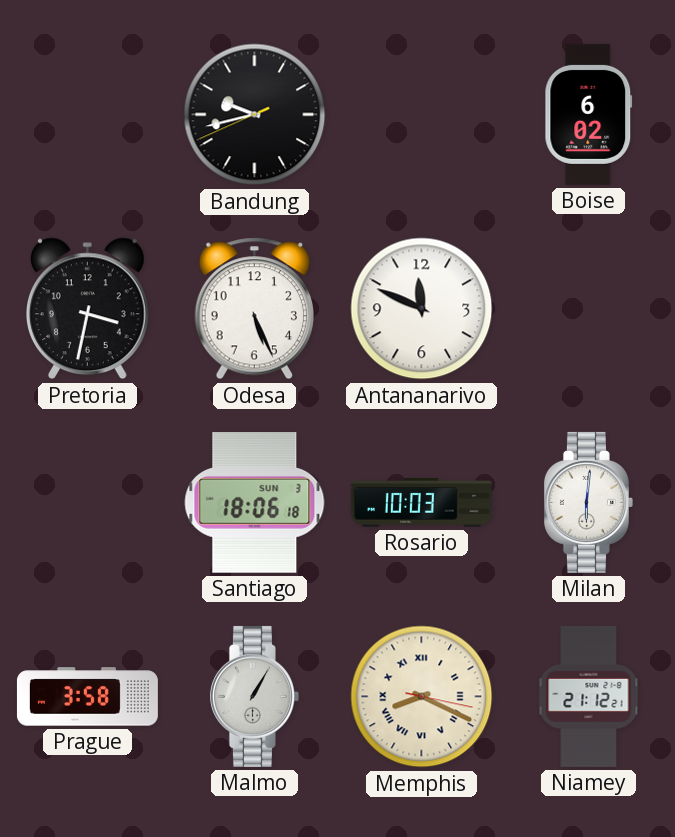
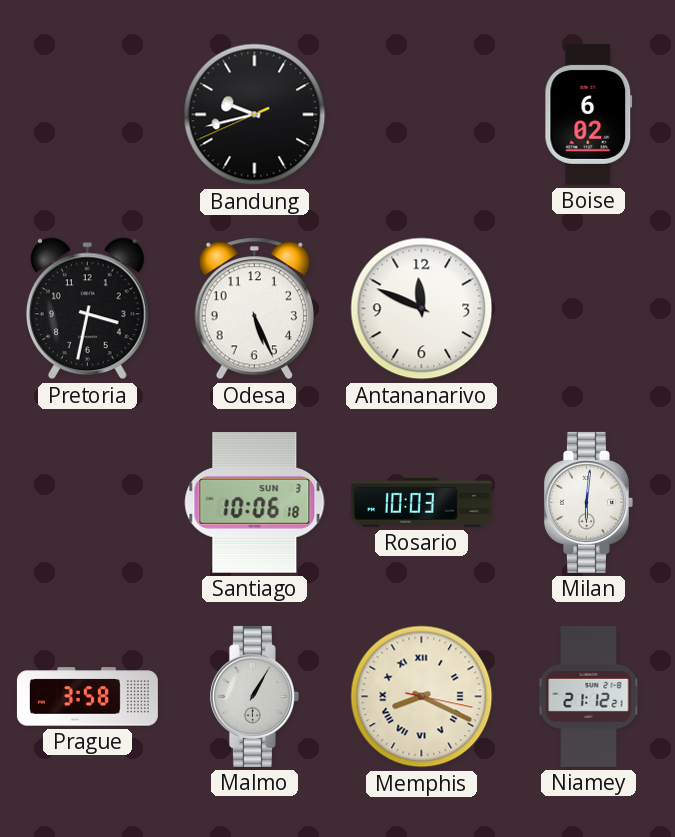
Santiago: 18:06 -> 10:06
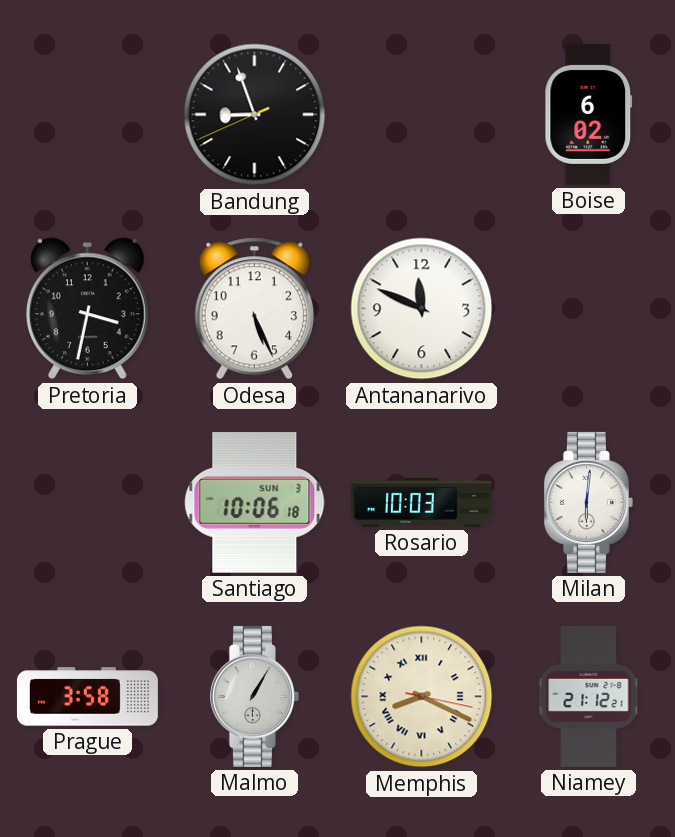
Bandung: 9:42 -> 8:56
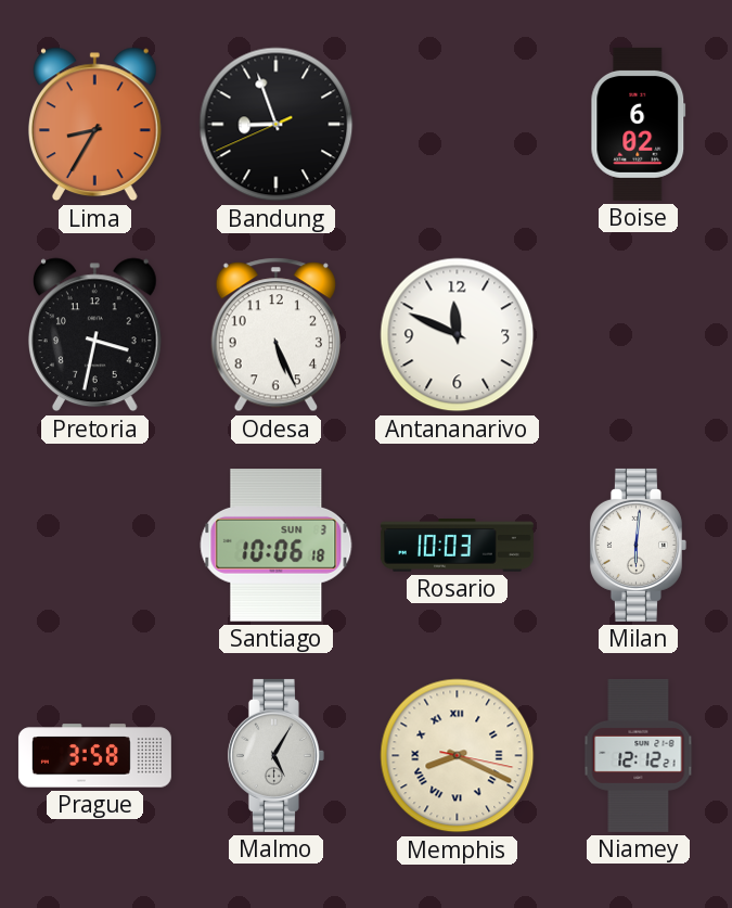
Lima: none -> 8:35
Malmo: 1:05 -> 5:05
Niamey: 21:12 -> 12:12
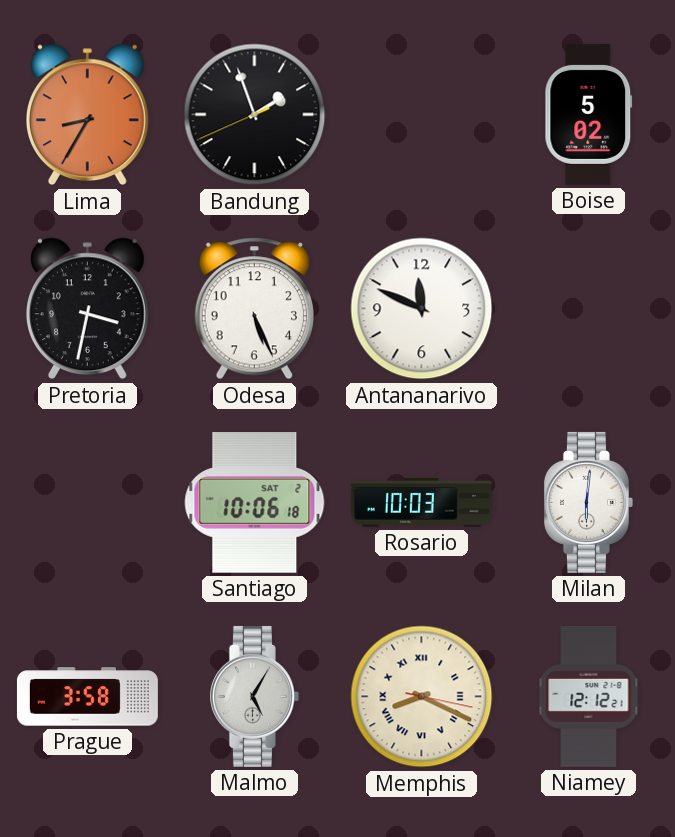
Bandung: 8:56 -> 1:56
Boise: 6:02 -> 5:02
Santiago date: SUN 3 -> SAT 2
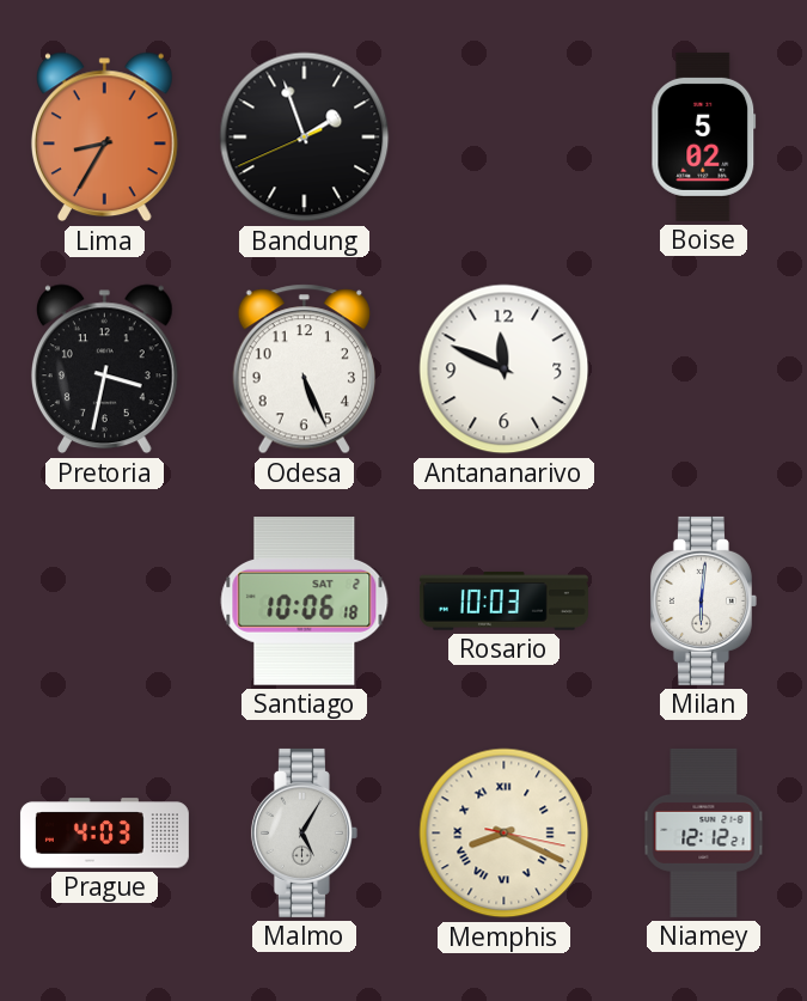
Prague: 3:58 -> 4:03
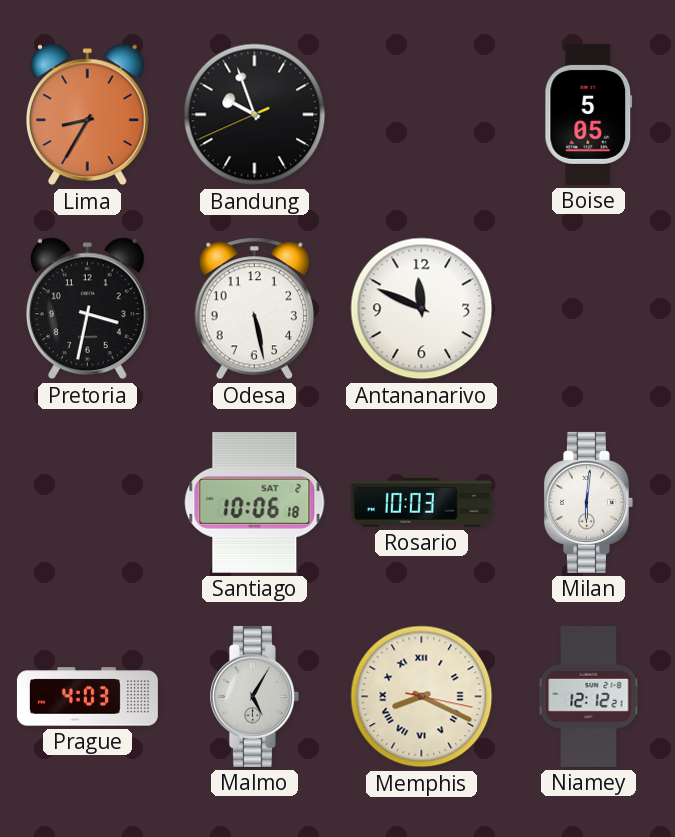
Bandung: 1:56 -> 9:56
Boise: 5:02 -> 5:05
Odesa: 5:26 -> 5:28
